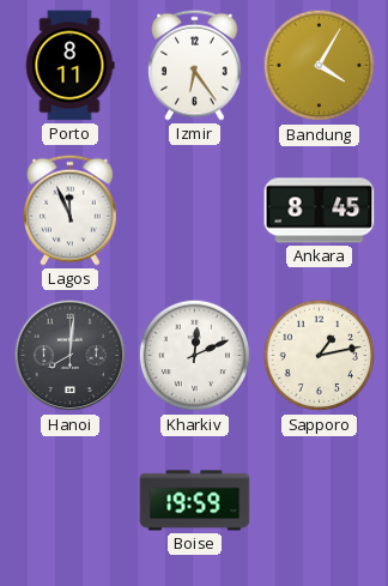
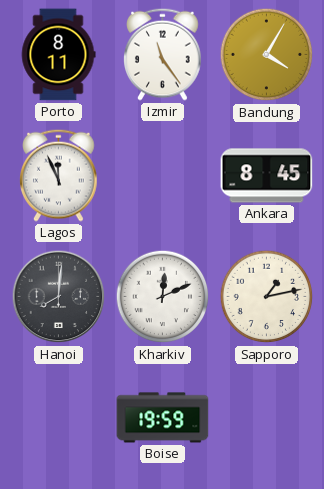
Izmir: 6:24 -> 11:24
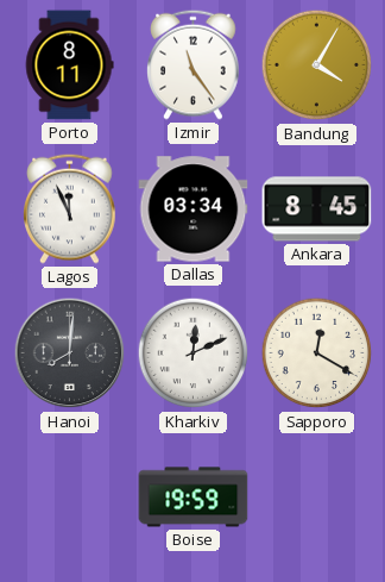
Dallas: none -> 03:34
Sapporo: 1:13 -> 12:20
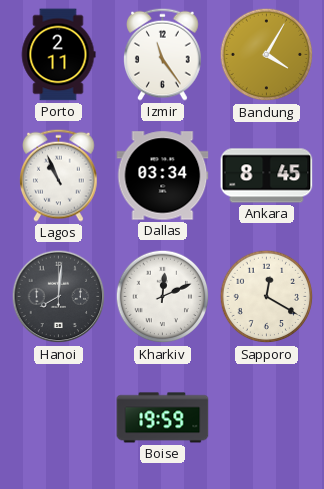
Porto: 8:11 -> 2:11
Lagos: 11:56 -> 10:56
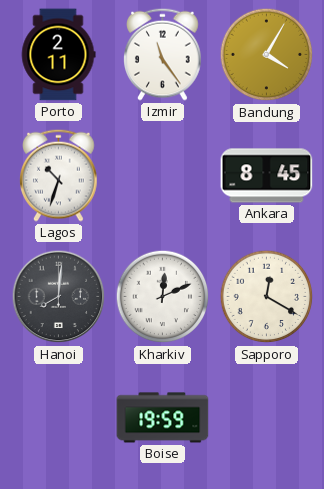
Lagos: 10:56 -> 10:33
Dallas: 03:34 -> none
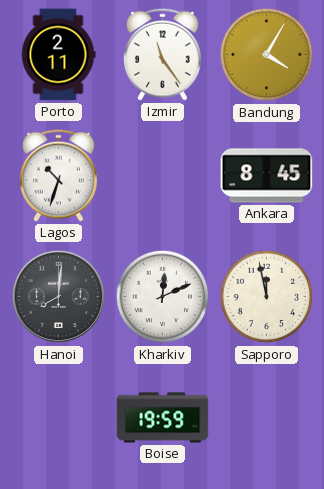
Sapporo: 12:20 -> 11:58
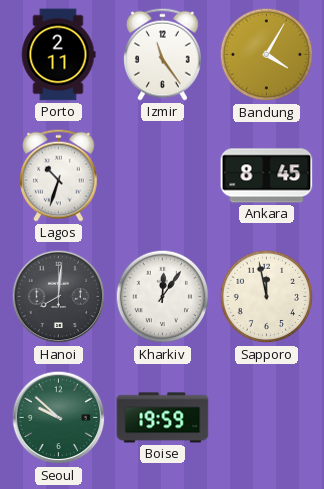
Kharkiv: 12:11 -> 12:06
Seoul: none -> 9:52
